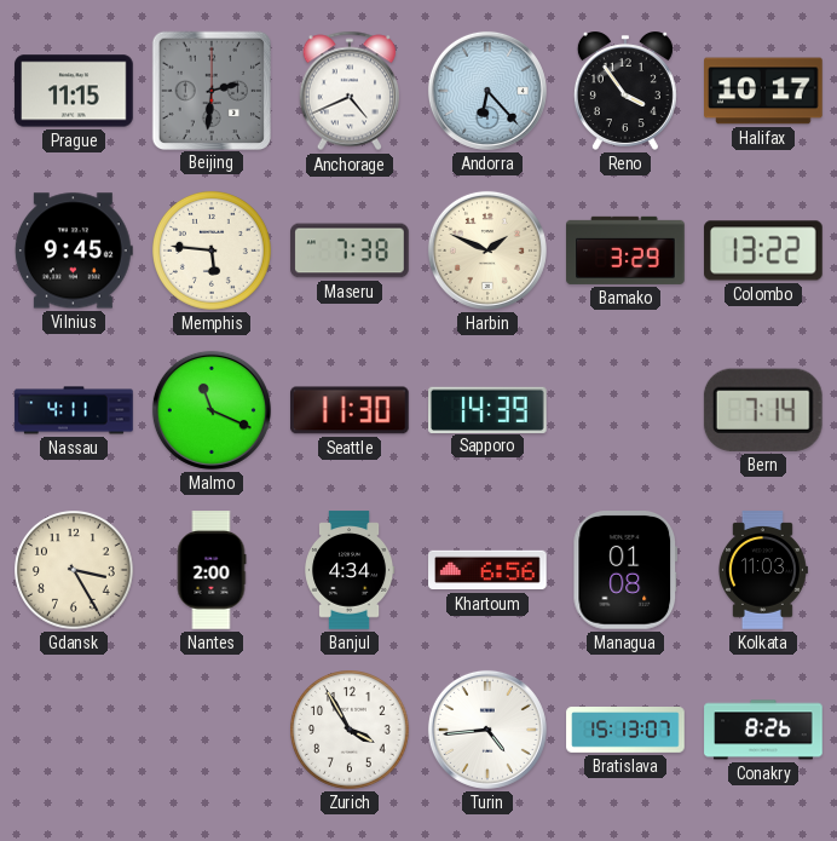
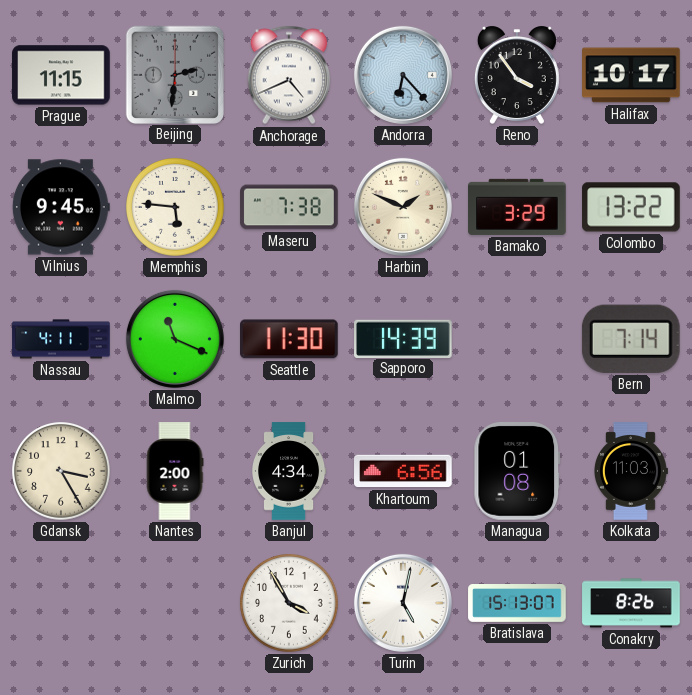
Turin: 4:44 -> 5:02
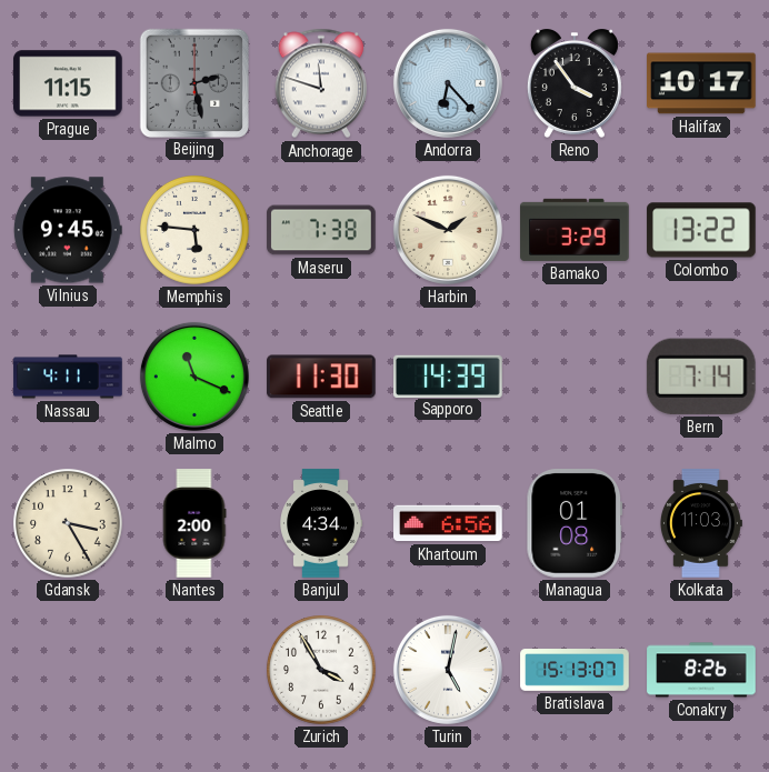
Beijing: 2:31 -> 2:28
Anchorage: 4:41 -> 11:48
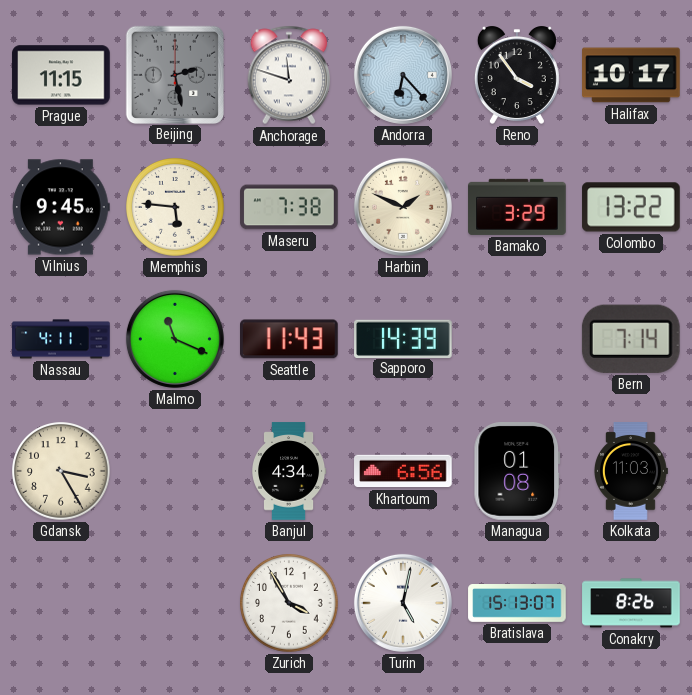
Seattle: 11:30 -> 11:43
Nantes: 2:00 -> none
